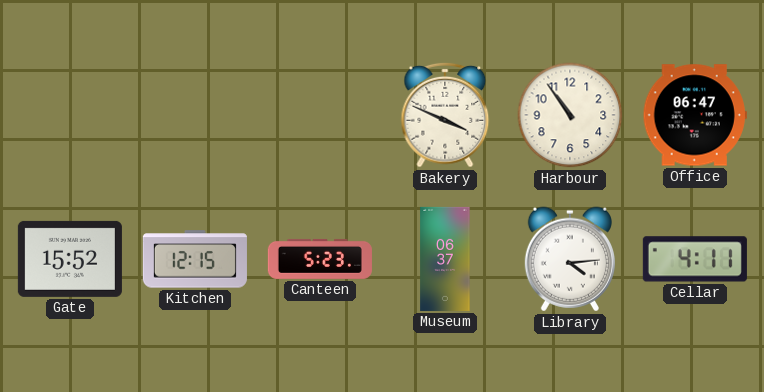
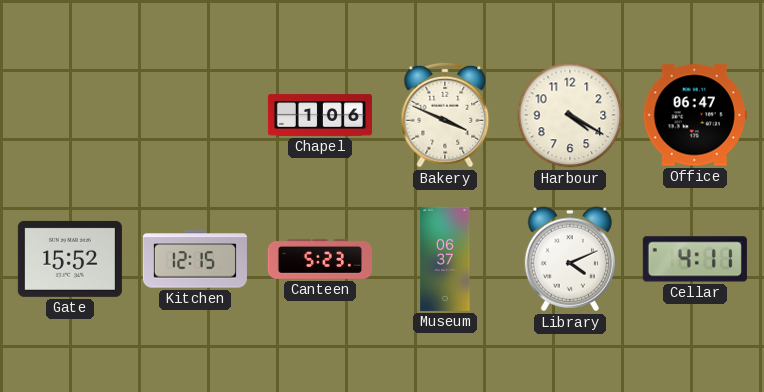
Chapel: none -> 1:06
Harbour: 10:54 -> 4:20
Library: 4:14 -> 4:11
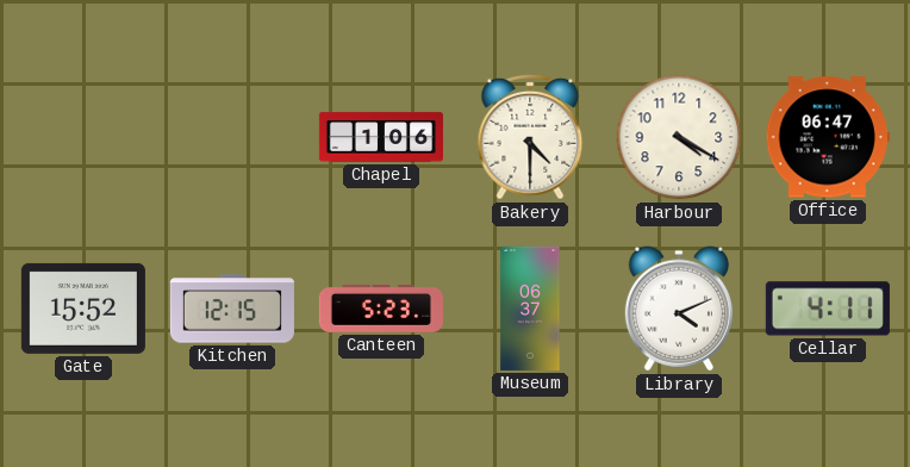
Bakery: 3:49 -> 4:30
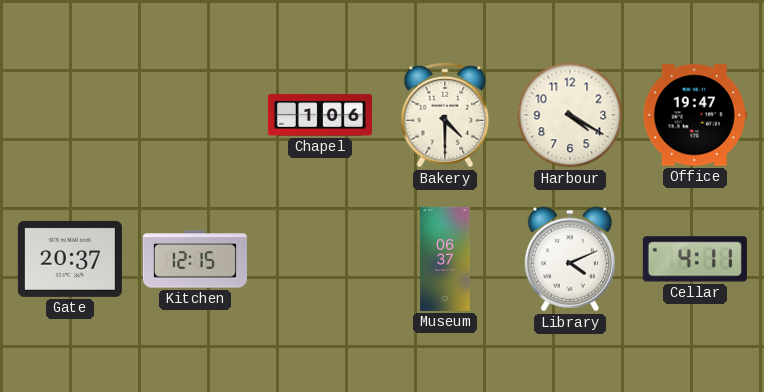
Office: 06:47 -> 19:47
Gate: 15:52 -> 20:37
Canteen: 5:23 -> none
